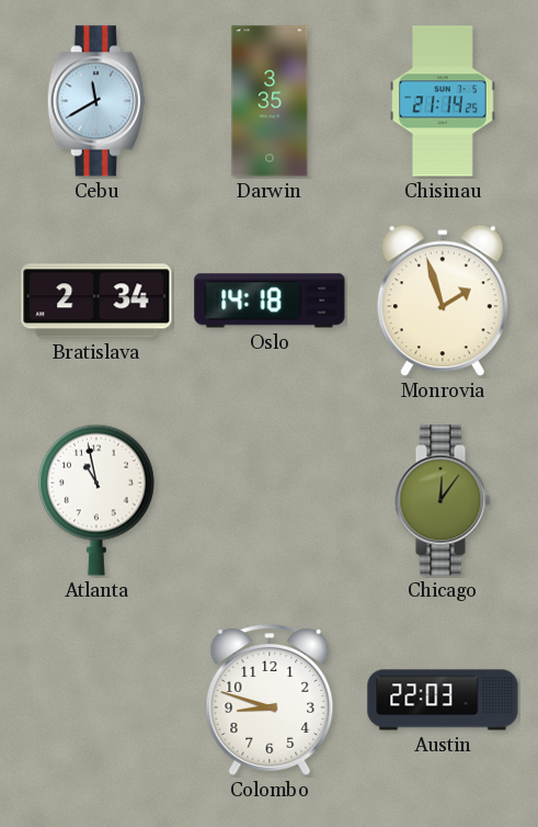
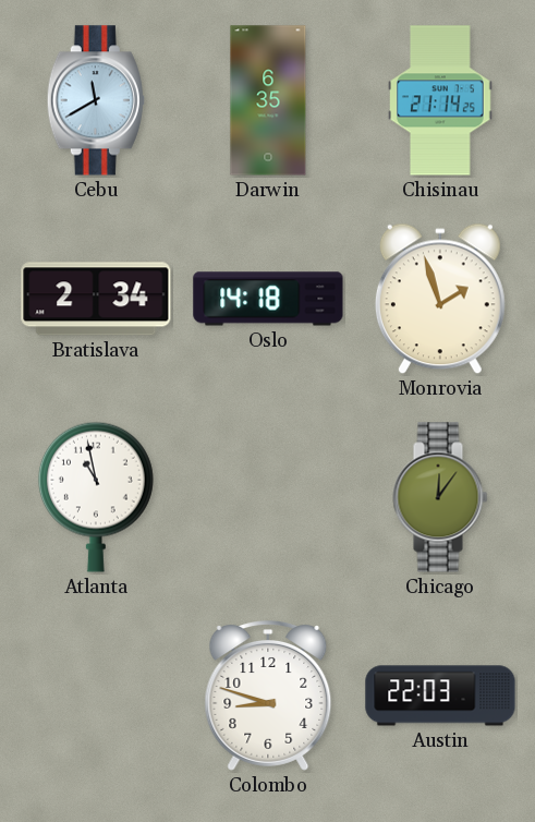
Darwin: 3:35 -> 6:35
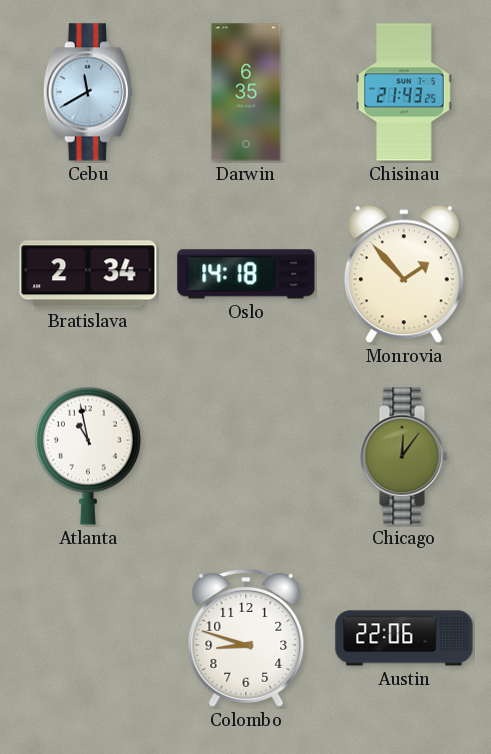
Chisinau: 21:14 -> 21:43
Monrovia: 1:57 -> 1:53
Austin: 22:03 -> 22:06
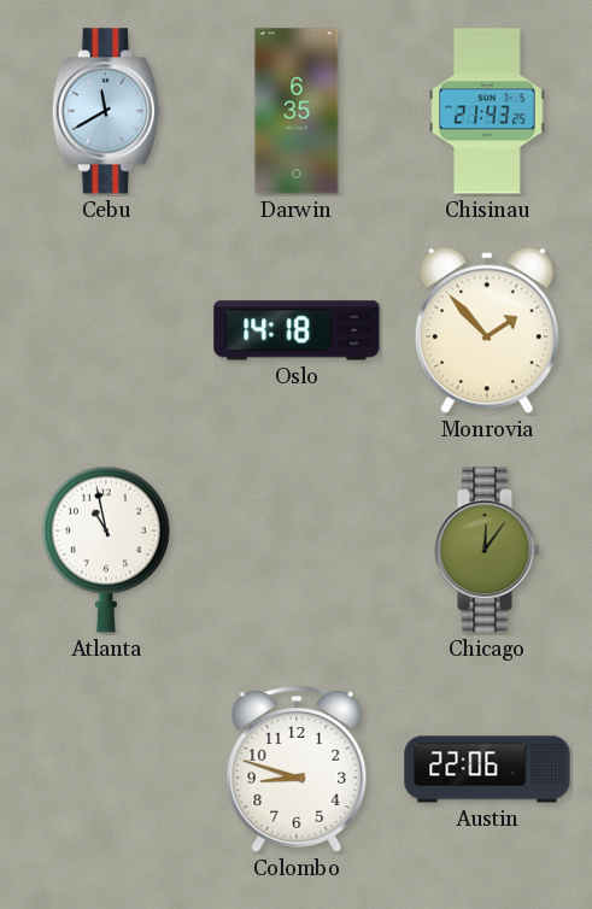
Bratislava: 2:34 -> none
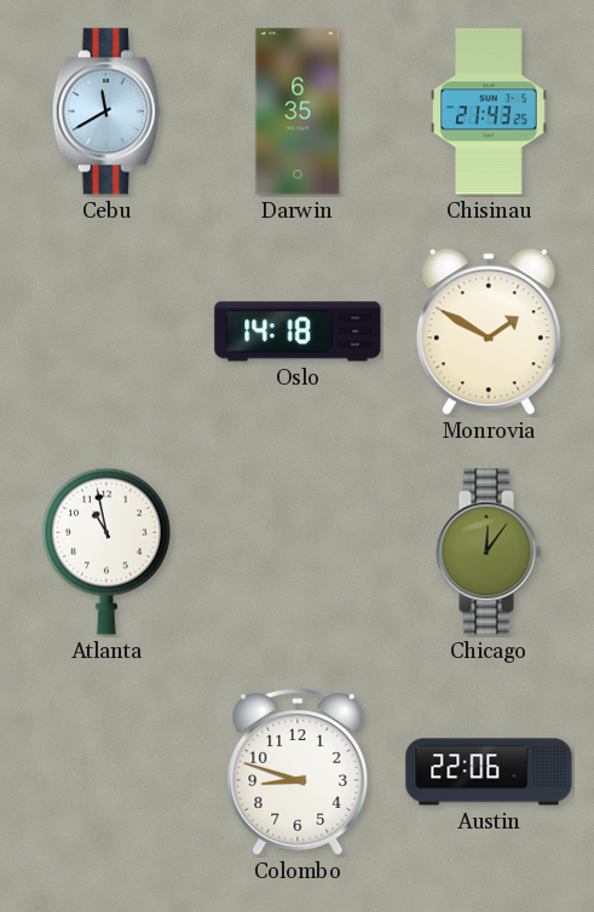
Monrovia: 1:53 -> 1:50
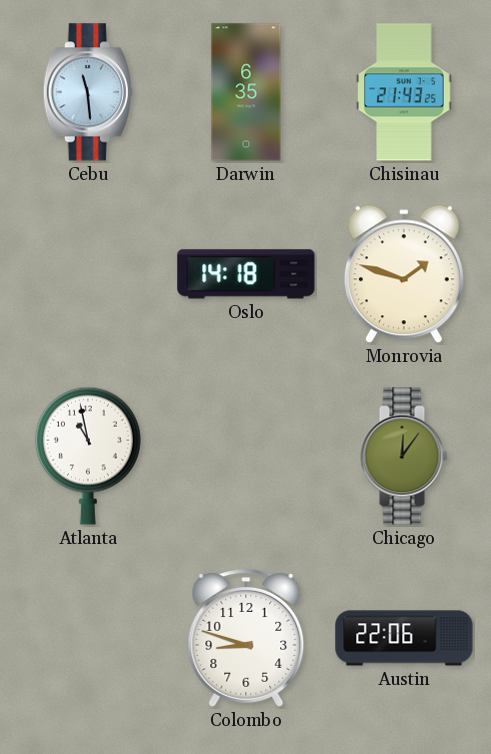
Cebu: 11:40 -> 11:29
Monrovia: 1:50 -> 1:48
